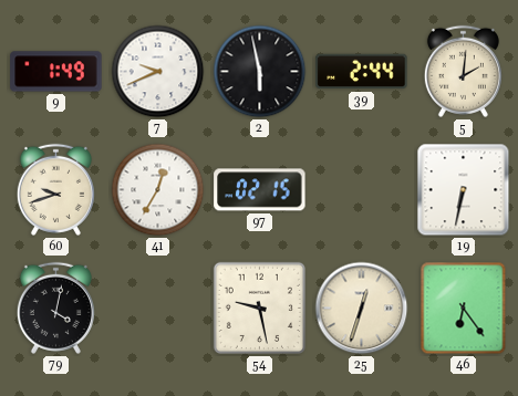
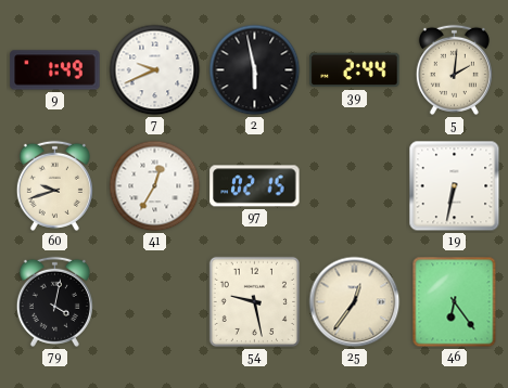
25: 12:33 -> 12:36
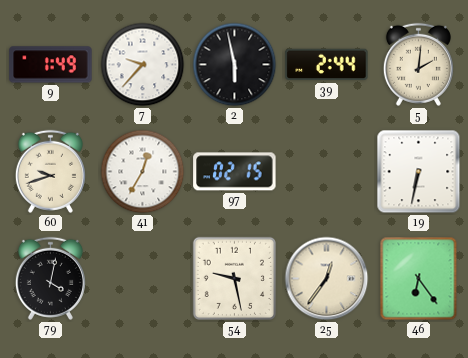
7: 9:41 -> 9:37
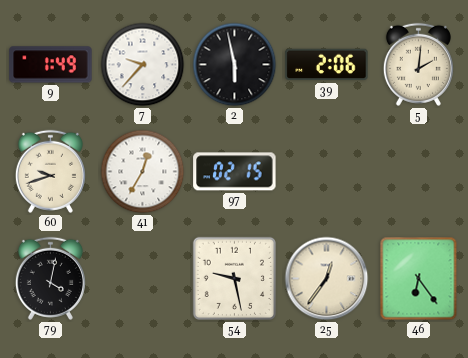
39: 2:44 -> 2:06
19: 6:32 -> none
